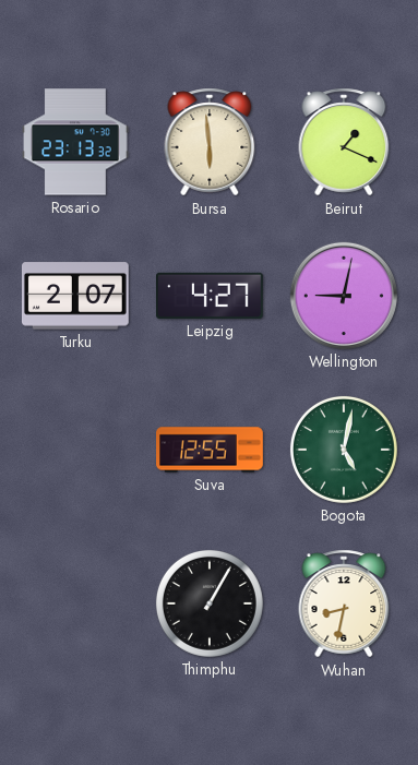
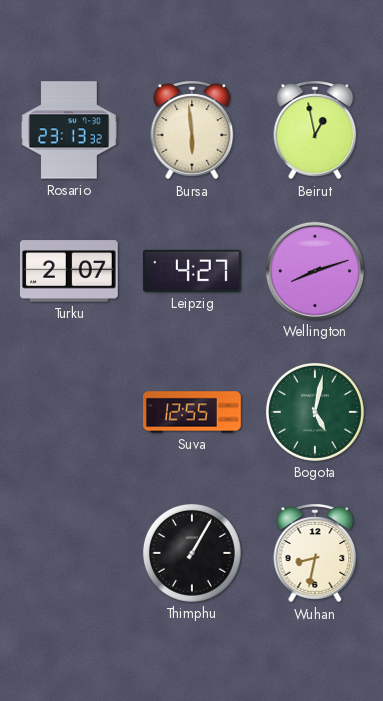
Beirut: 1:19 -> 12:58
Wellington: 9:02 -> 8:12
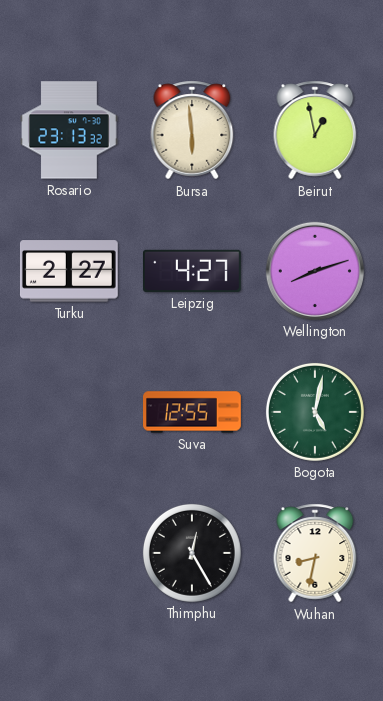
Turku: 2:07 -> 2:27
Thimphu: 1:05 -> 12:25
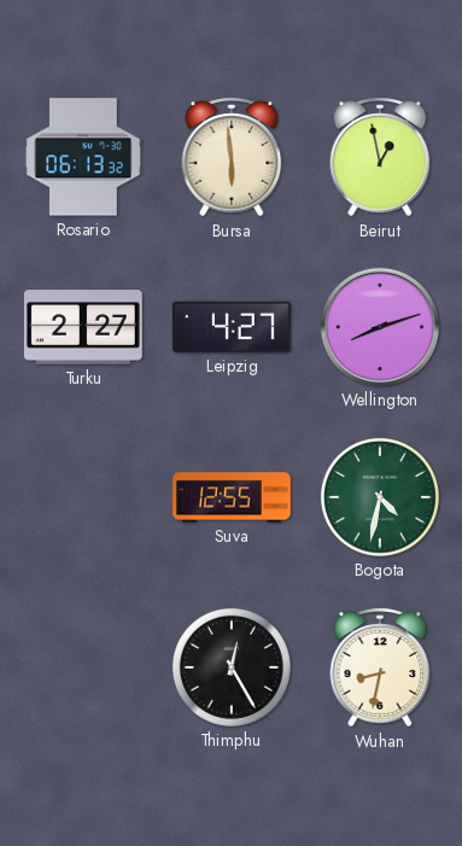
Rosario: 23:13 -> 06:13
Bogota: 5:02 -> 4:32
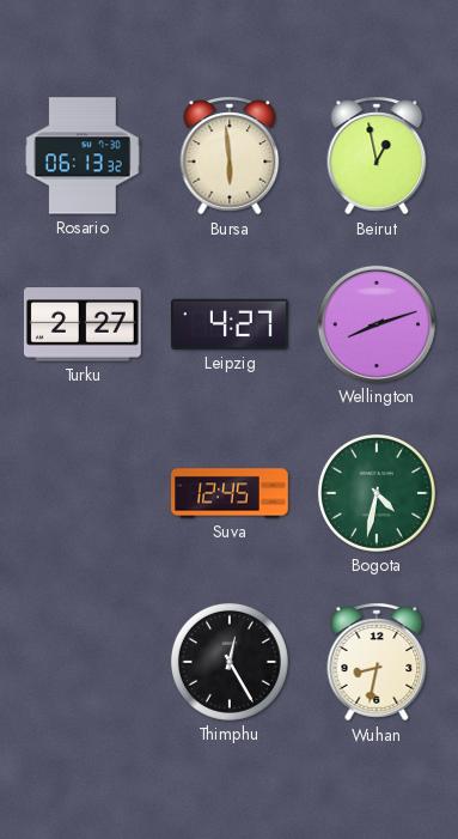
Suva: 12:55 -> 12:45
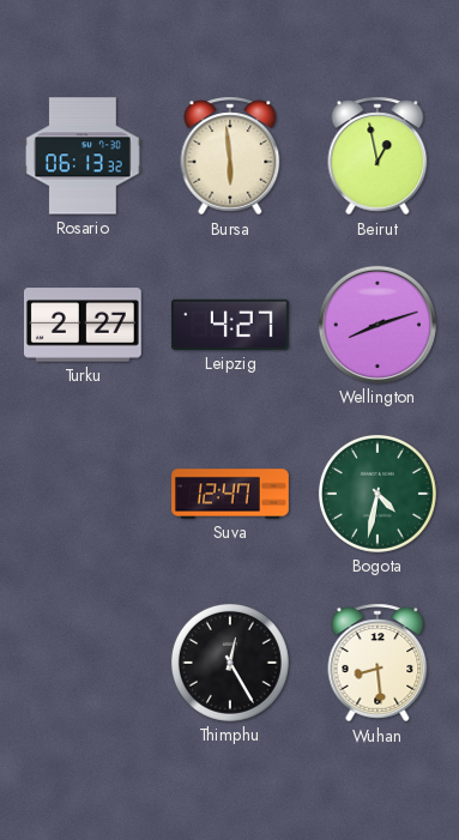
Suva: 12:45 -> 12:47
Wuhan: 8:32 -> 8:29
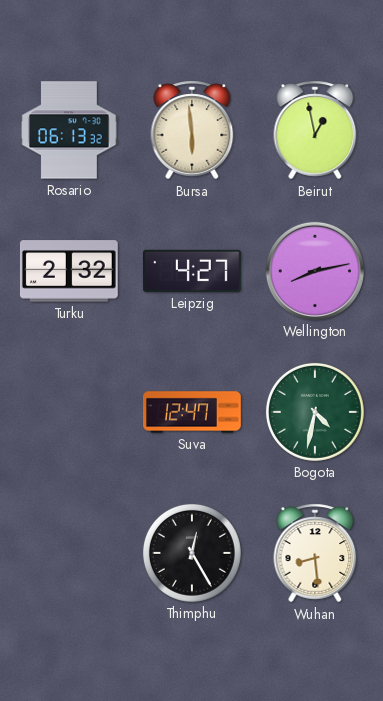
Turku: 2:27 -> 2:32
Wellington: 8:12 -> 8:13
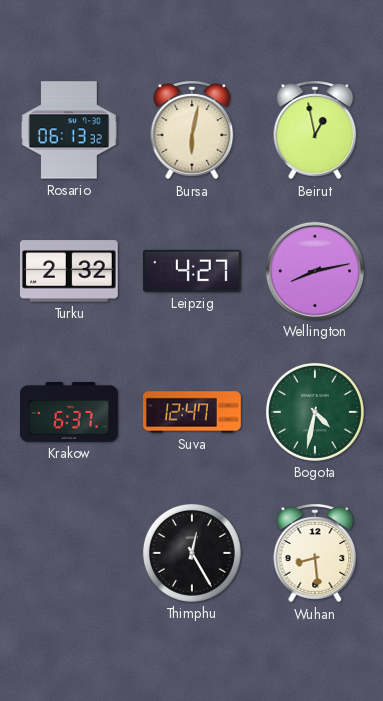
Bursa: 5:59 -> 6:02
Krakow: none -> 6:37
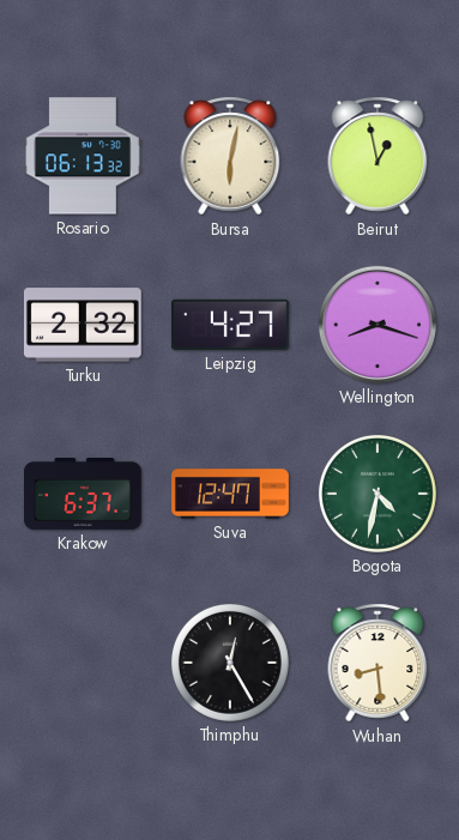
Wellington: 8:13 -> 8:18
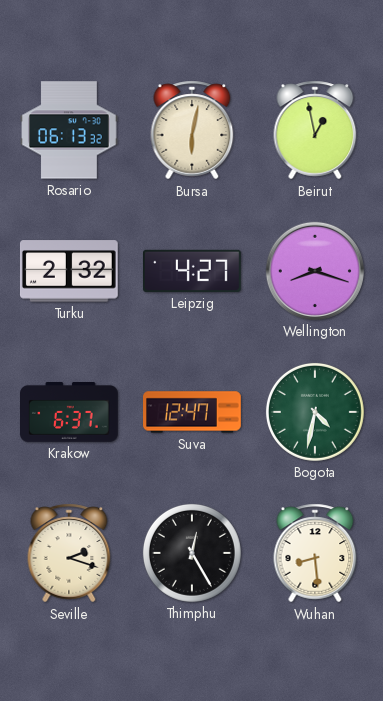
Seville: none -> 2:18
